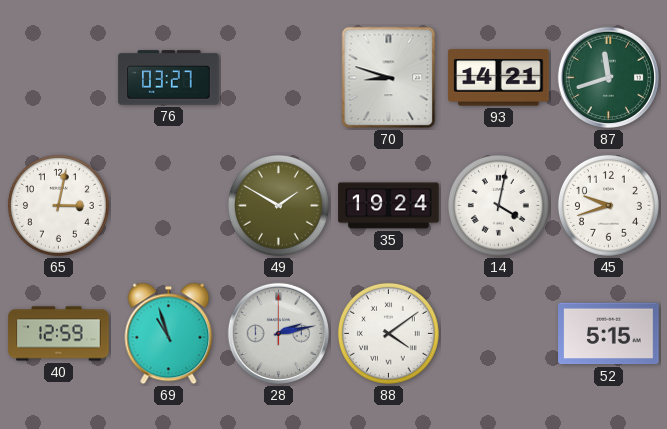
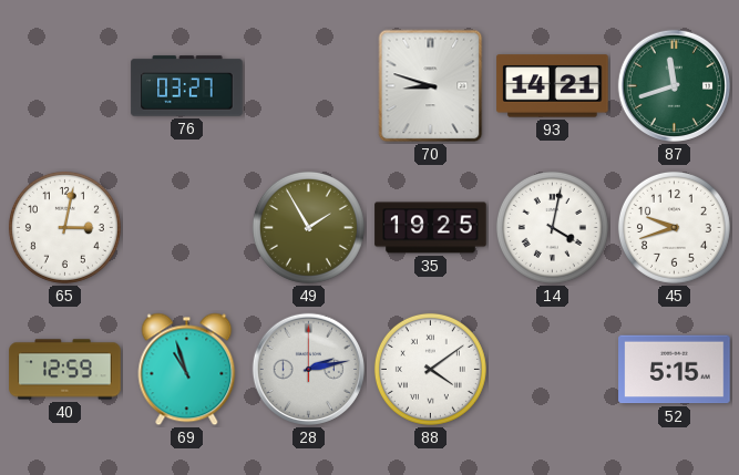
49: 1:50 -> 1:55
35: 19:24 -> 19:25
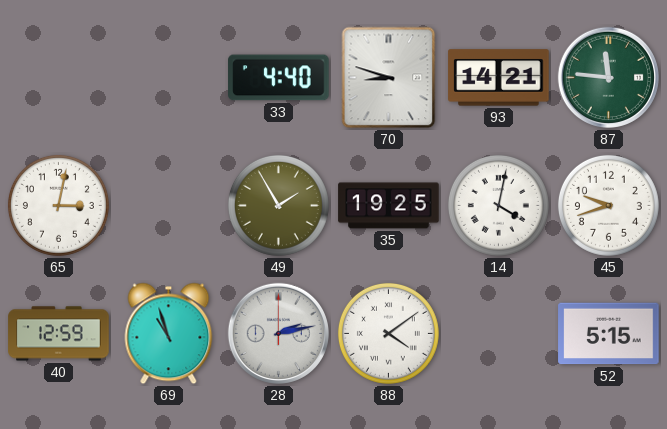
76: 03:27 -> none
33: none -> 4:40
87: 11:42 -> 11:46
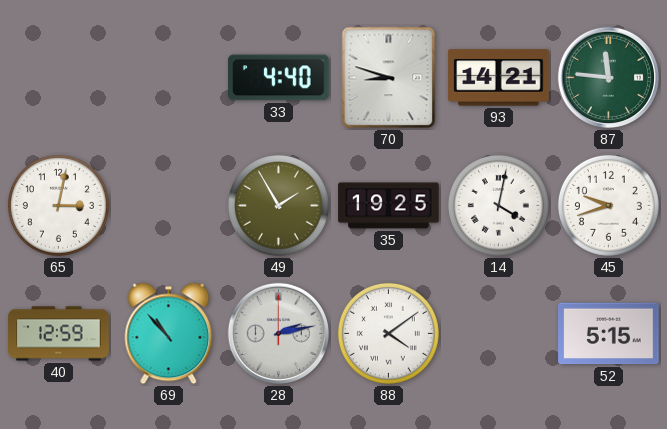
69: 10:57 -> 10:53
